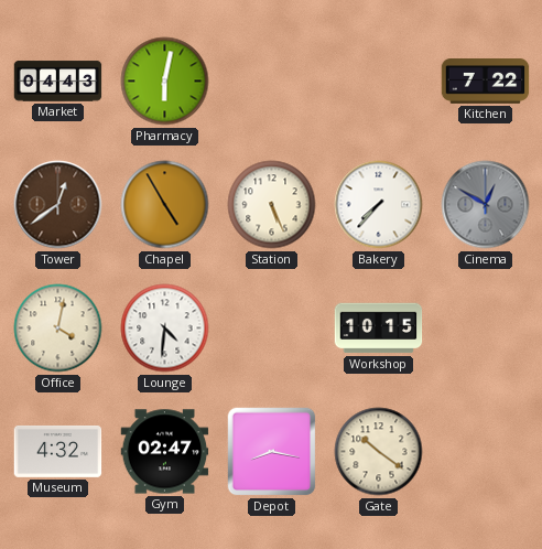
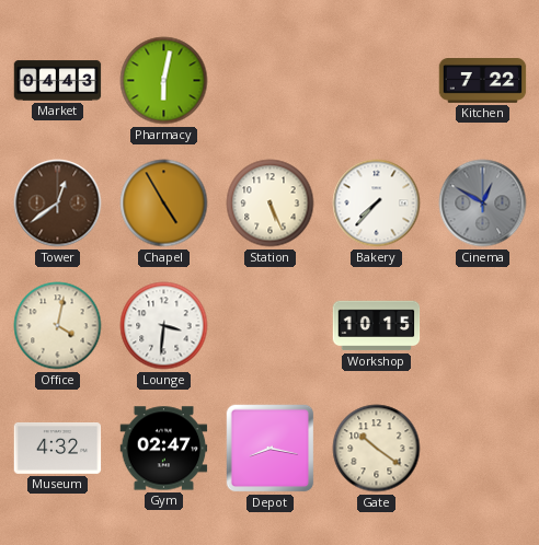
Lounge: 4:31 -> 3:31
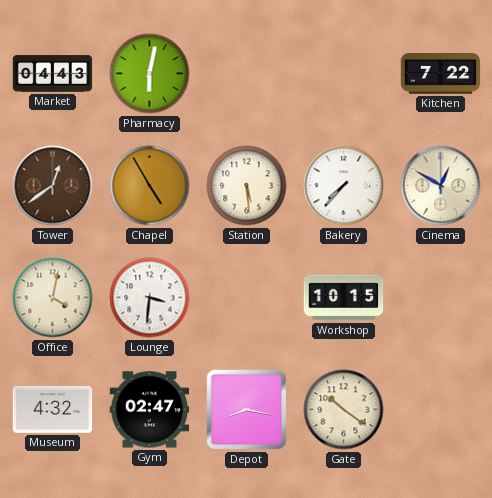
Station: 5:26 -> 5:29
Cinema dial: grey -> cream
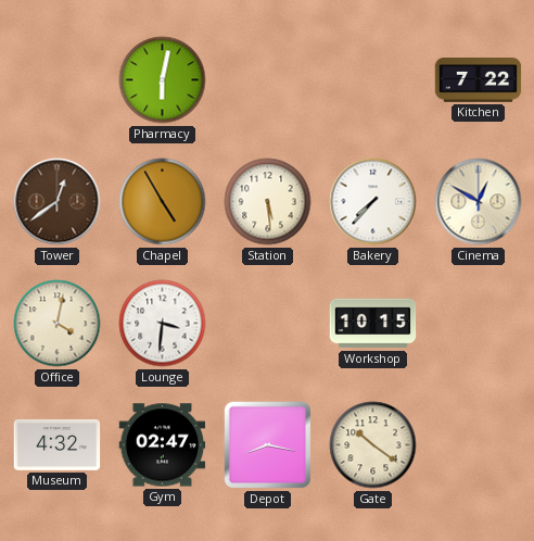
Market: 04:43 -> none
